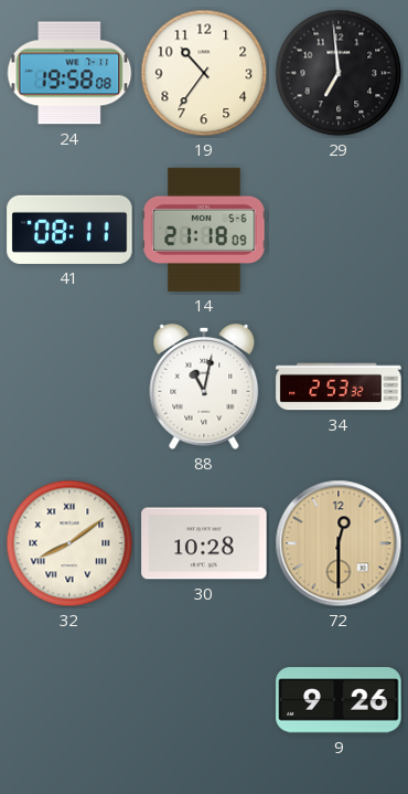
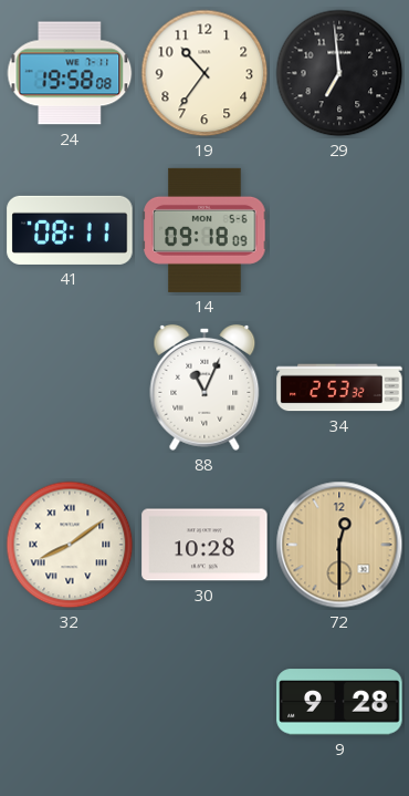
14: 21:18 -> 09:18
88: 11:02 -> 11:04
9: 9:26 -> 9:28
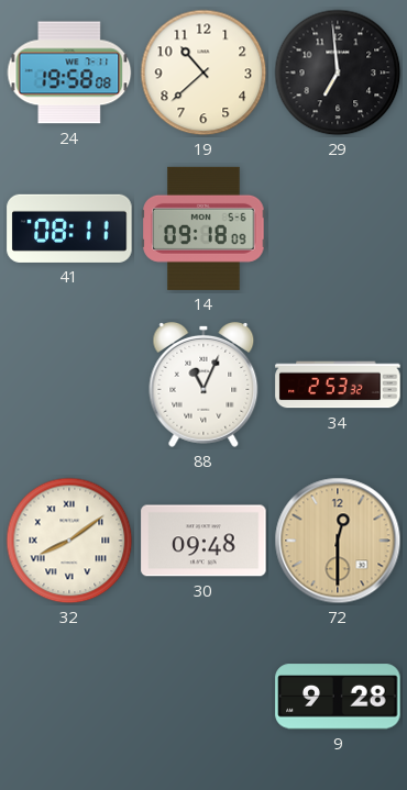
19: 10:36 -> 10:38
30: 10:28 -> 09:48
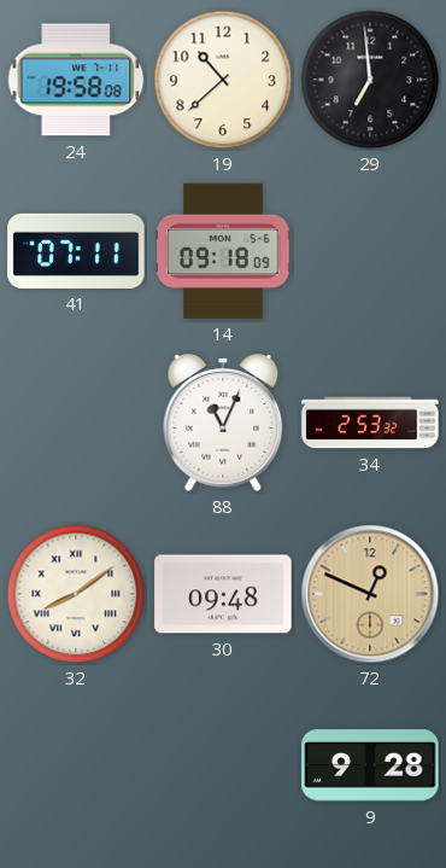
41: 08:11 -> 07:11
72: 12:30 -> 12:49
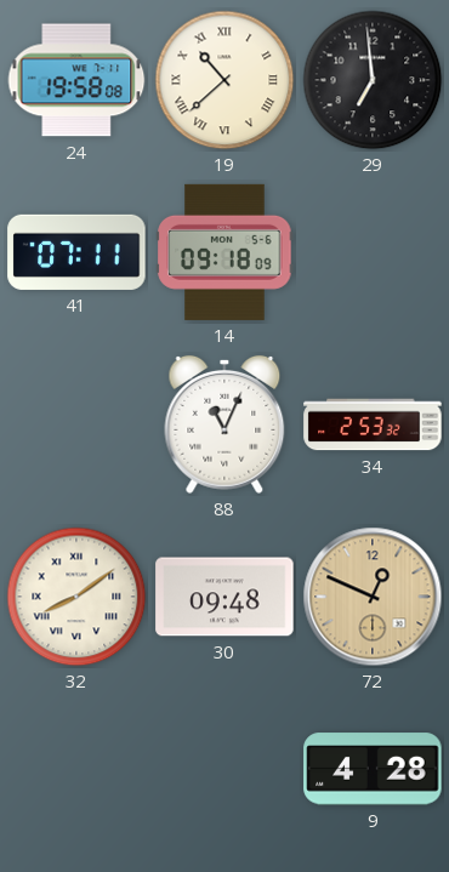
19 numerals: Arabic -> Roman
9: 9:28 -> 4:28
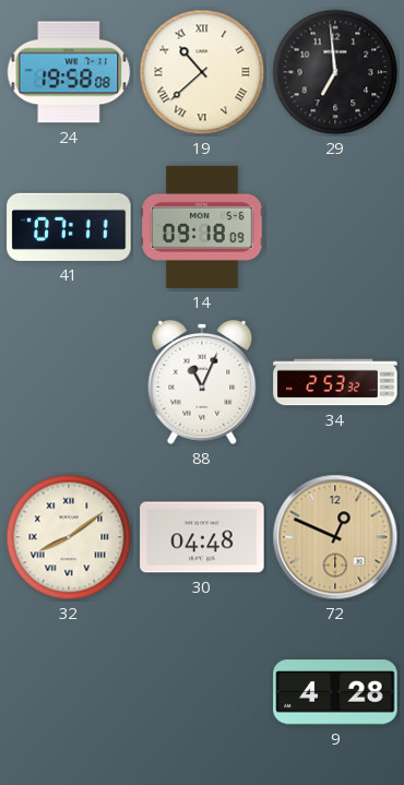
30: 09:48 -> 04:48
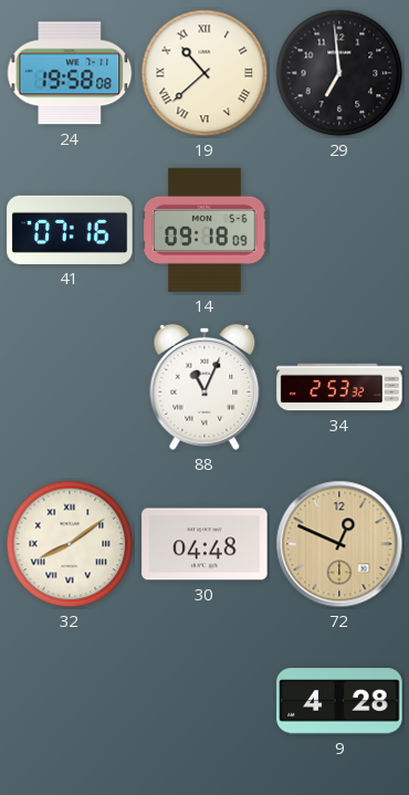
41: 07:11 -> 07:16
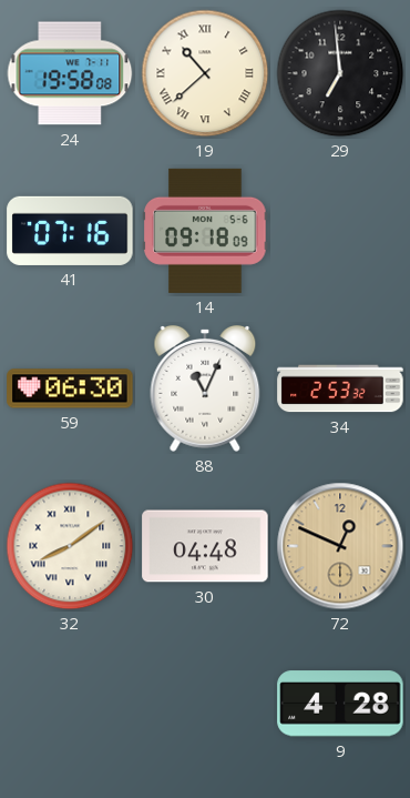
59: none -> 06:30
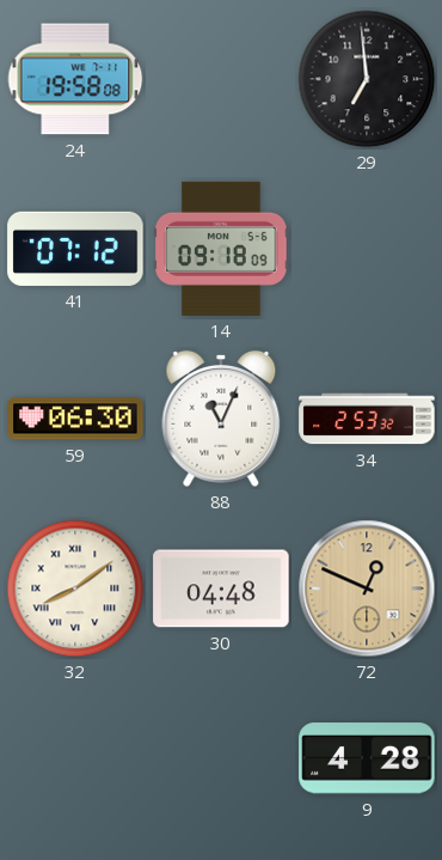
19: 10:38 -> none
41: 07:16 -> 07:12
